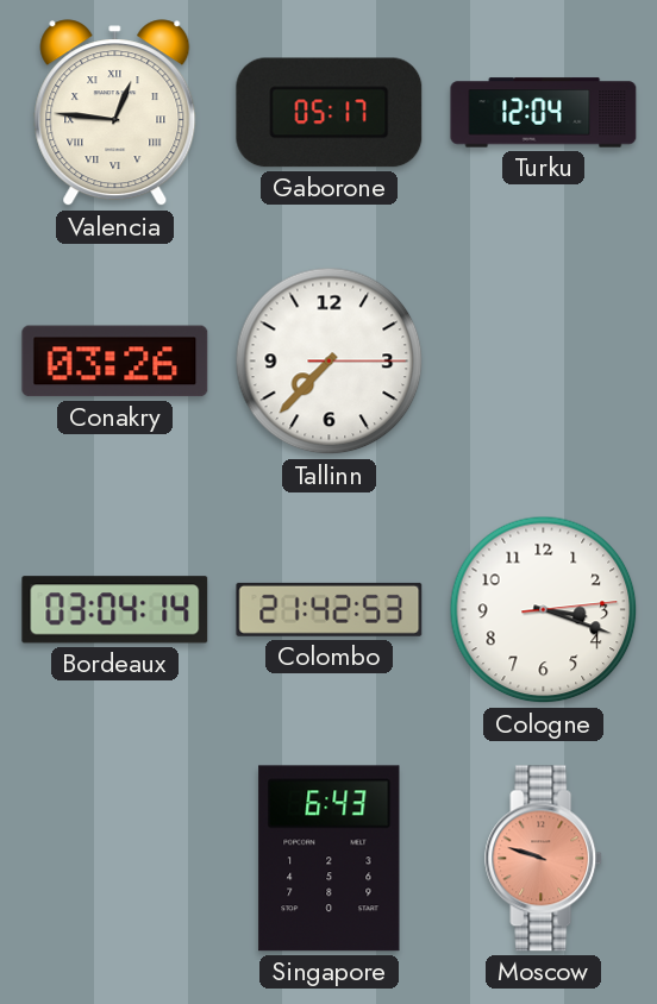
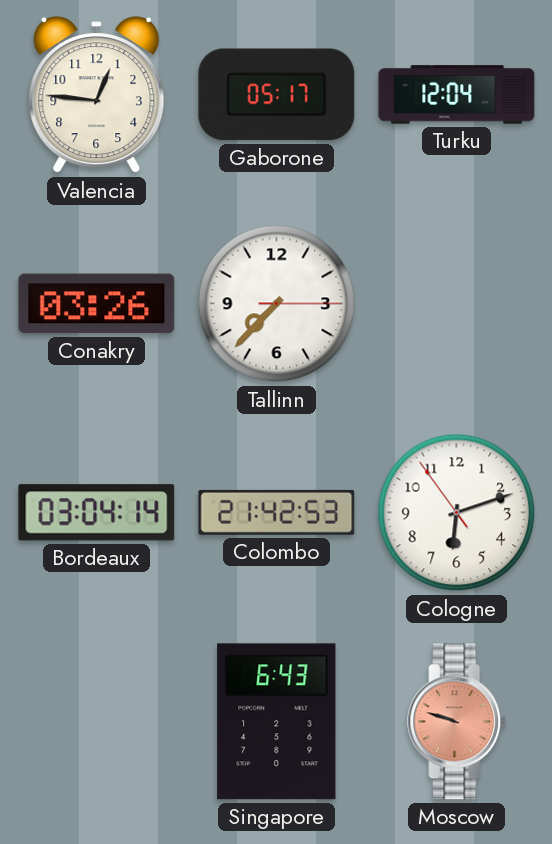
Valencia numerals: Roman -> Arabic
Cologne: 3:18 -> 6:11
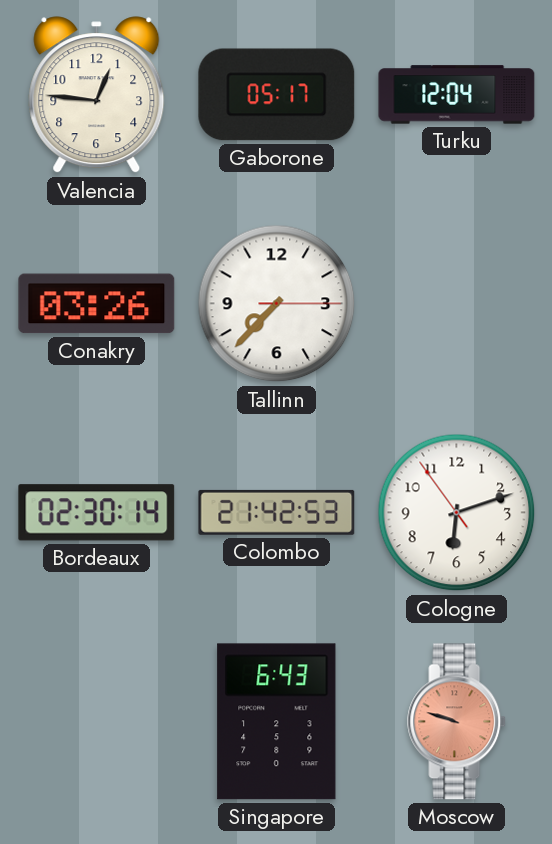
Bordeaux: 03:04 -> 02:30
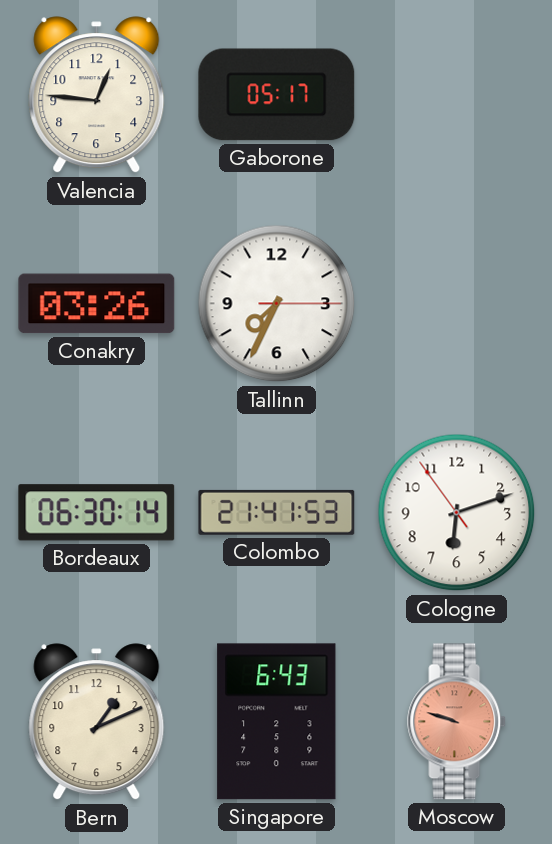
Turku: 12:04 -> none
Tallinn: 7:37 -> 7:34
Bordeaux: 02:30 -> 06:30
Colombo: 21:42 -> 21:41
Bern: none -> 1:11
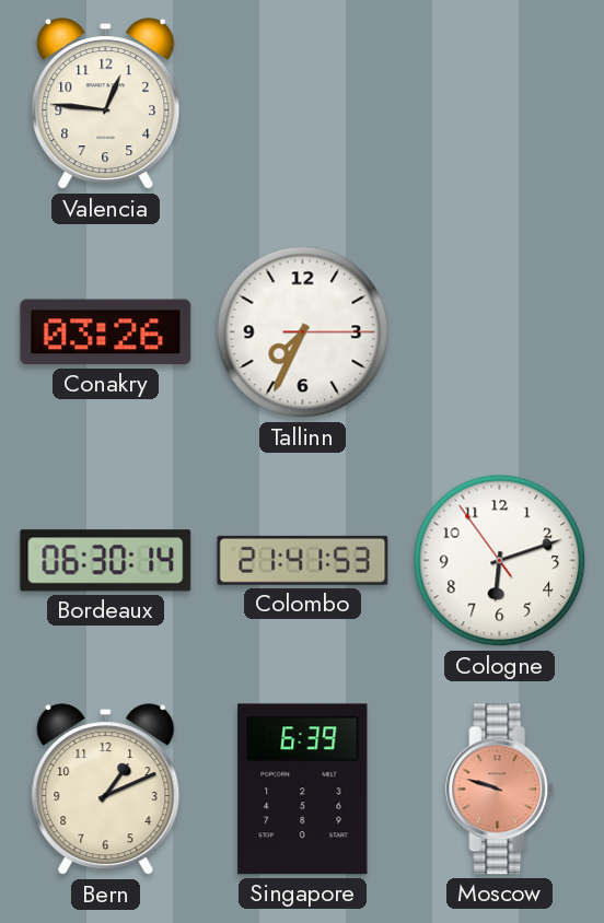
Gaborone: 05:17 -> none
Singapore: 6:43 -> 6:39
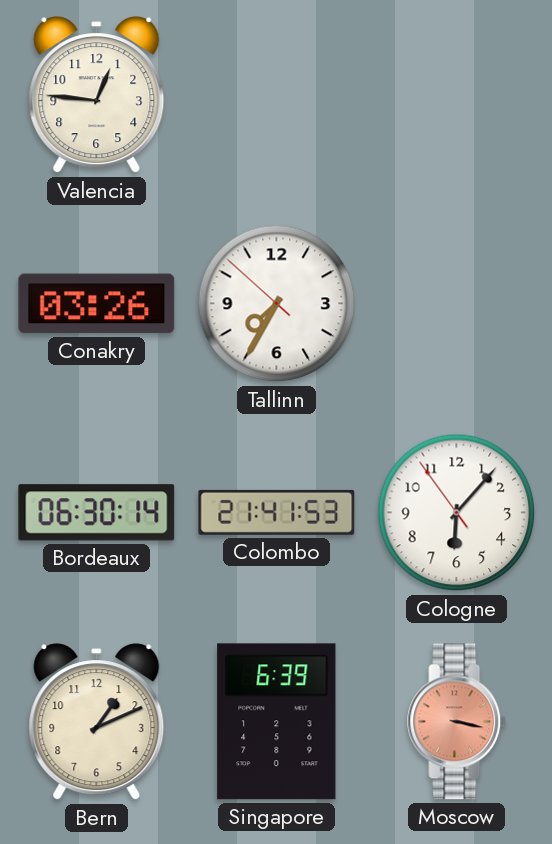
Tallinn: 7:34:15 -> 7:34:52
Cologne: 6:11 -> 6:06
Moscow: 9:48 -> 3:17
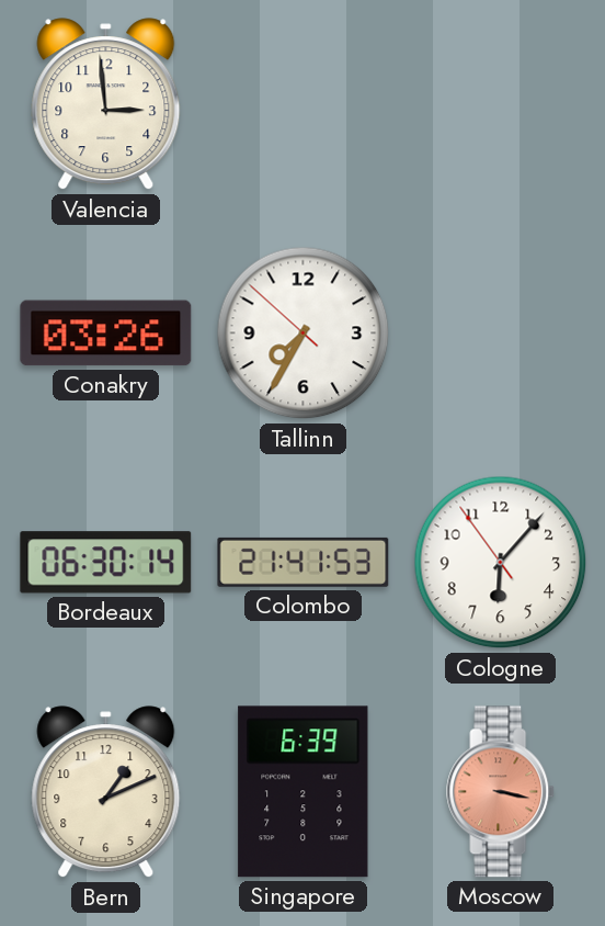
Valencia: 12:46 -> 2:59
